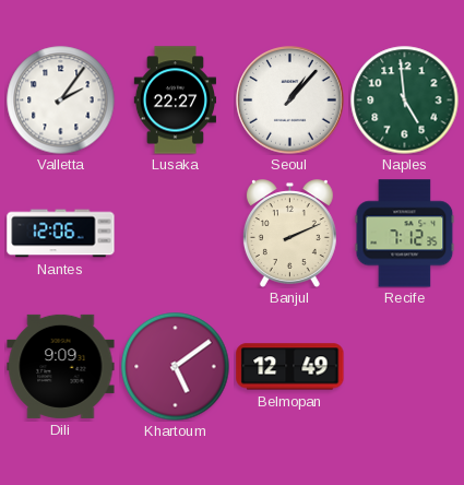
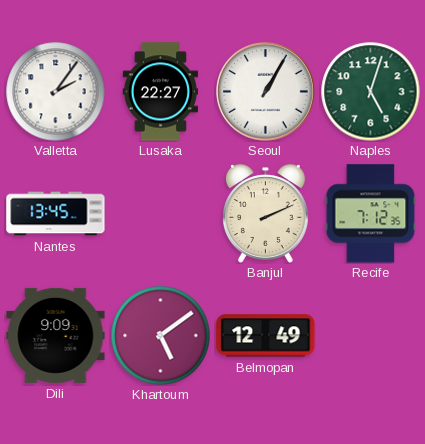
Seoul: 1:07 -> 1:05
Naples: 4:59 -> 5:03
Nantes: 12:06 -> 13:45
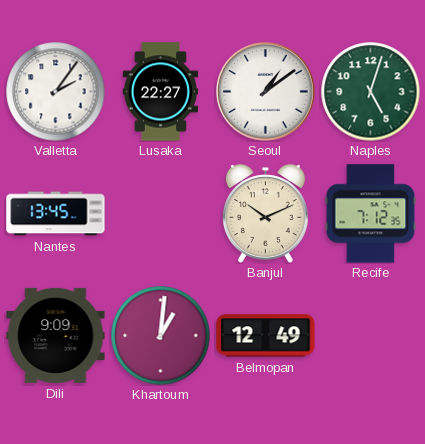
Seoul: 1:05 -> 1:09
Banjul: 2:11 -> 10:11
Khartoum: 5:09 -> 1:01
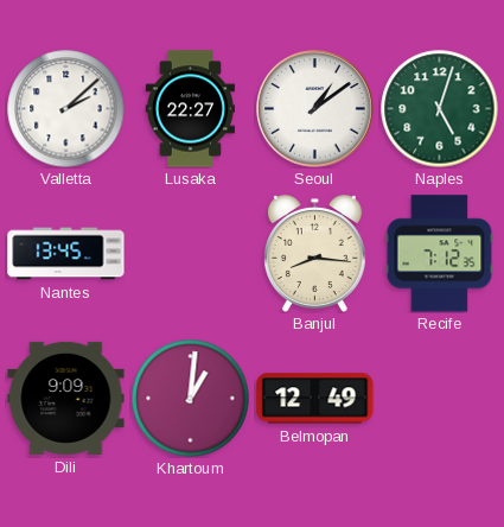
Valletta: 2:06 -> 2:08
Banjul: 10:11 -> 8:16
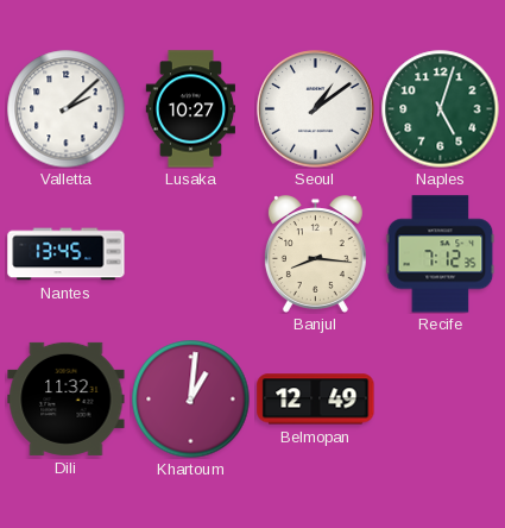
Lusaka: 22:27 -> 10:27
Dili: 9:09 -> 11:32
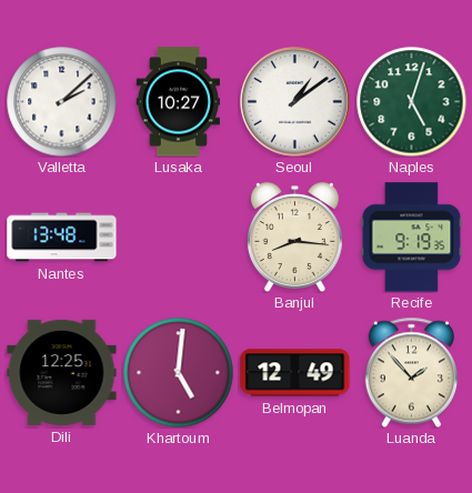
Nantes: 13:45 -> 13:48
Recife: 7:12 -> 9:19
Dili: 11:32 -> 12:25
Khartoum: 1:01 -> 5:01
Luanda: none -> 1:53
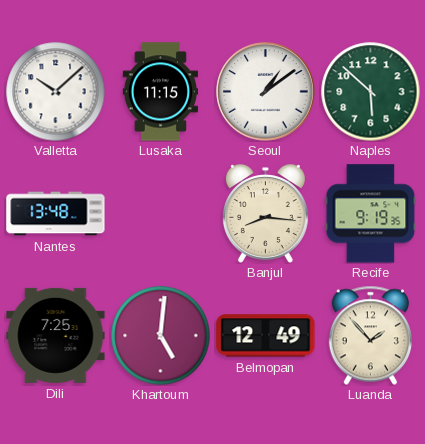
Valletta: 2:08 -> 10:08
Lusaka: 10:27 -> 11:15
Naples: 5:03 -> 5:52
Dili: 12:25 -> 7:25
